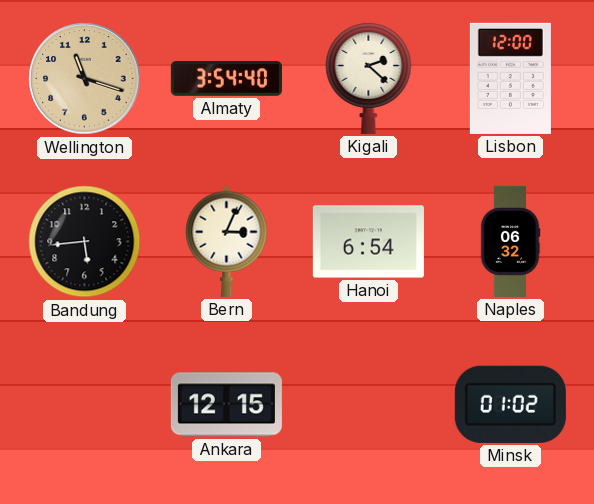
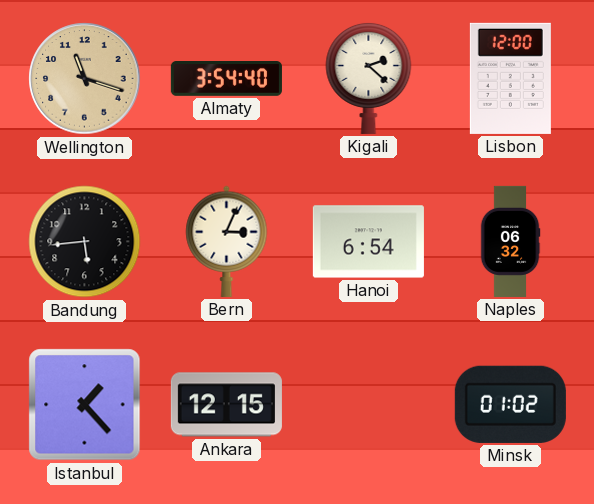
Istanbul: none -> 1:23
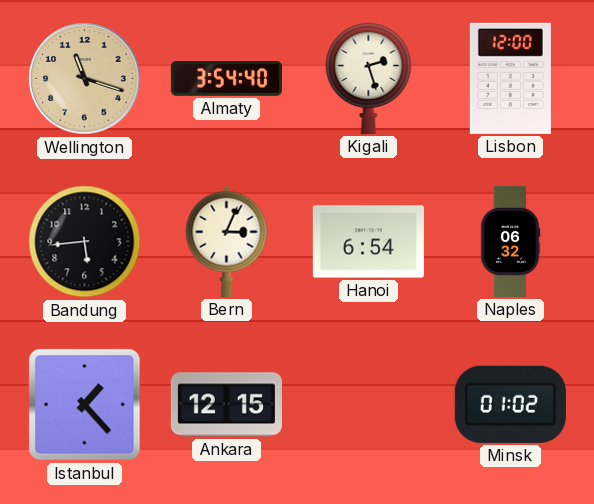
Kigali: 2:22 -> 2:27
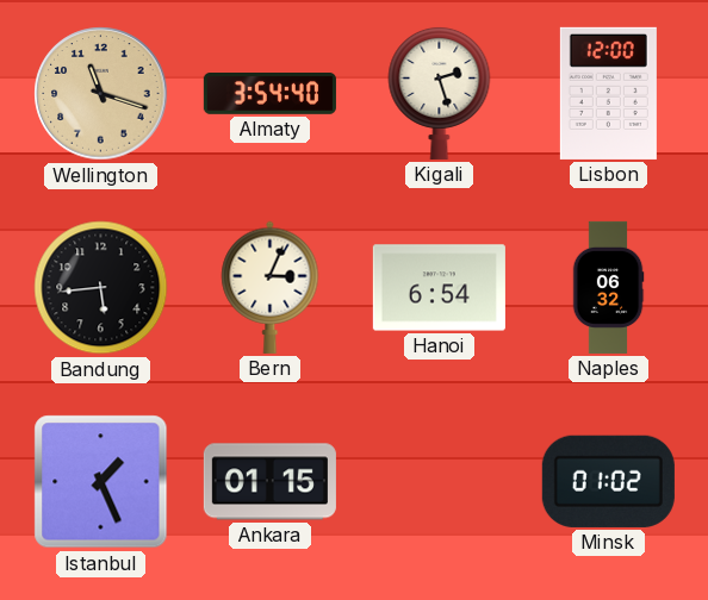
Istanbul: 1:23 -> 1:26
Ankara: 12:15 -> 01:15
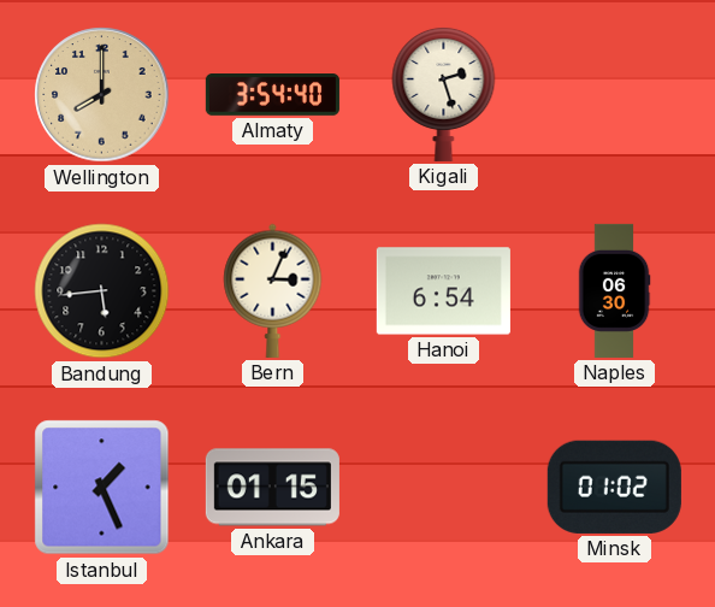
Wellington: 11:18 -> 8:00
Lisbon: 12:00 -> none
Naples: 06:32 -> 06:30
